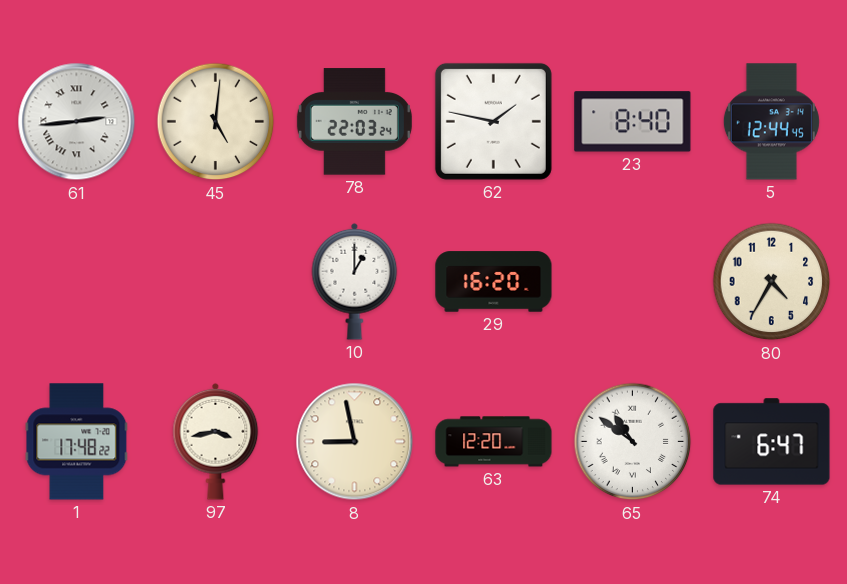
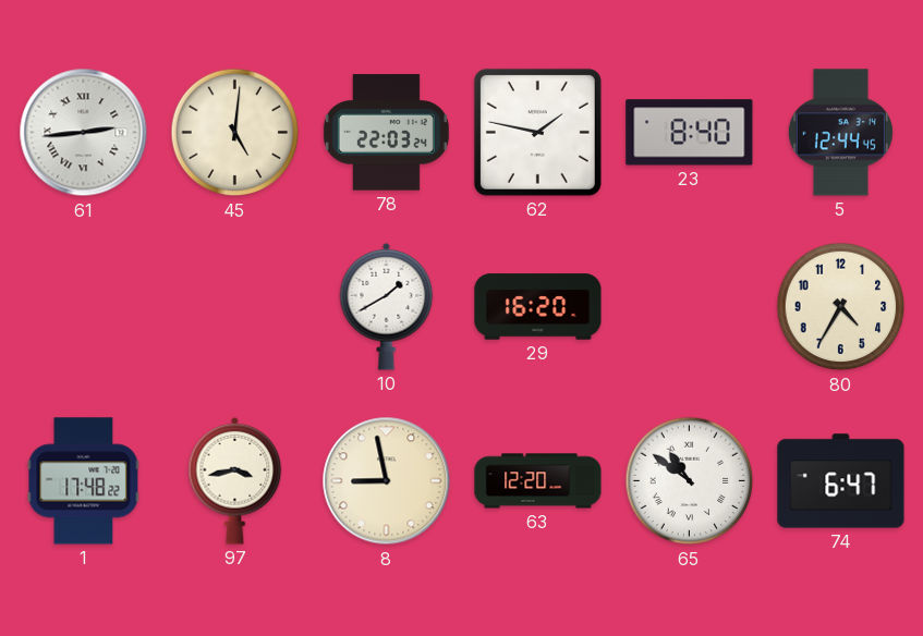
10: 1:00 -> 1:40
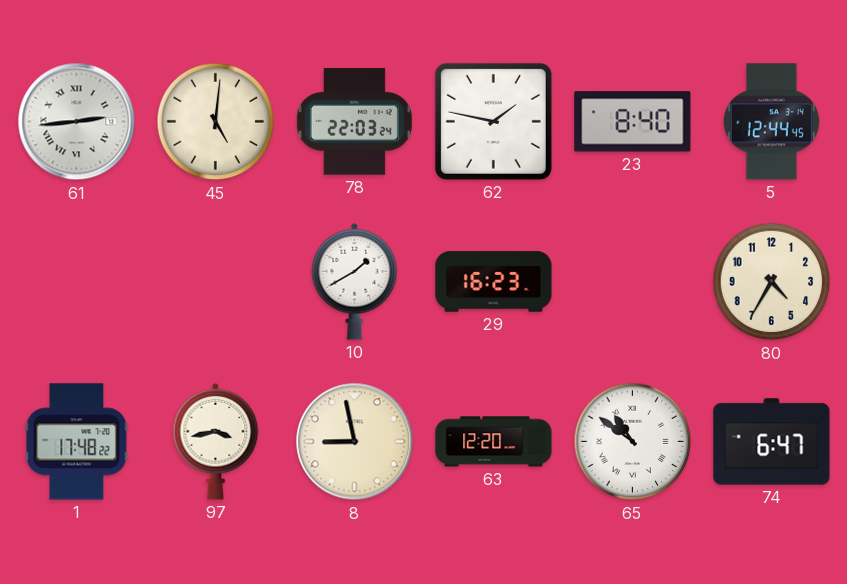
29: 16:20 -> 16:23
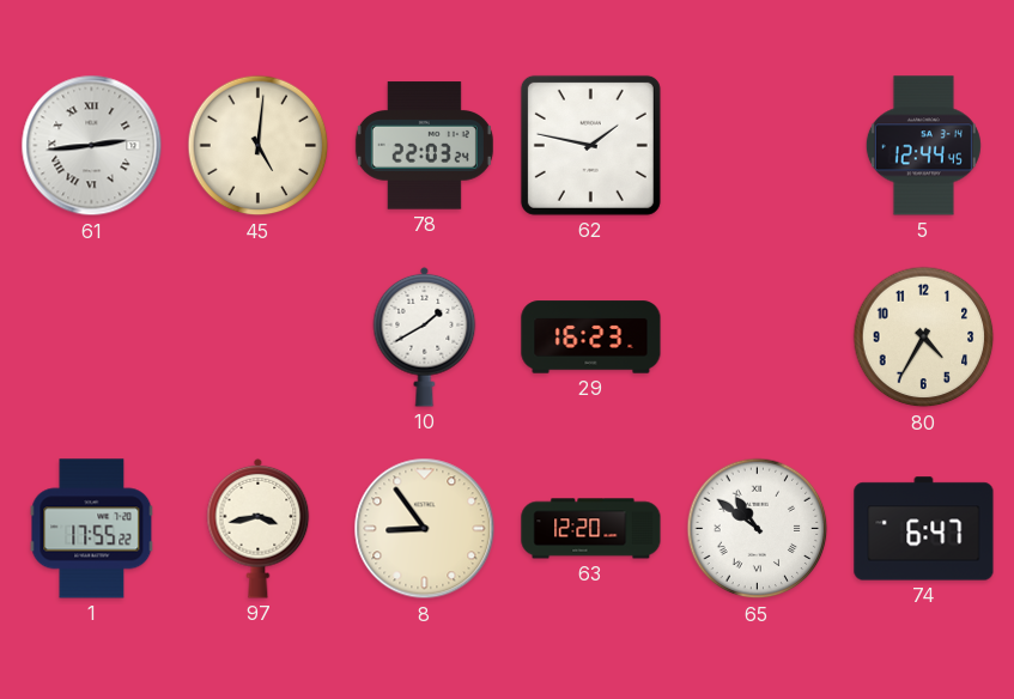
23: 8:40 -> none
1: 17:48 -> 17:55
8: 8:58 -> 8:54
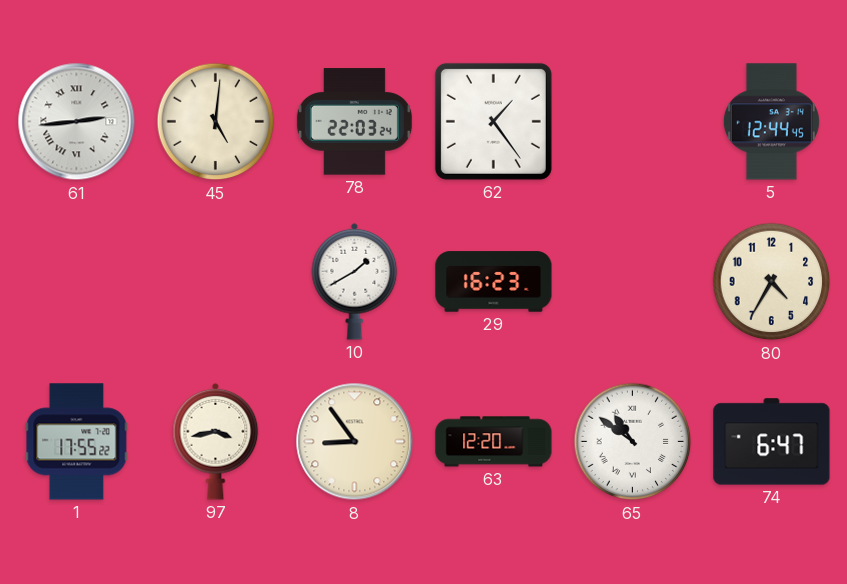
62: 1:47 -> 1:24
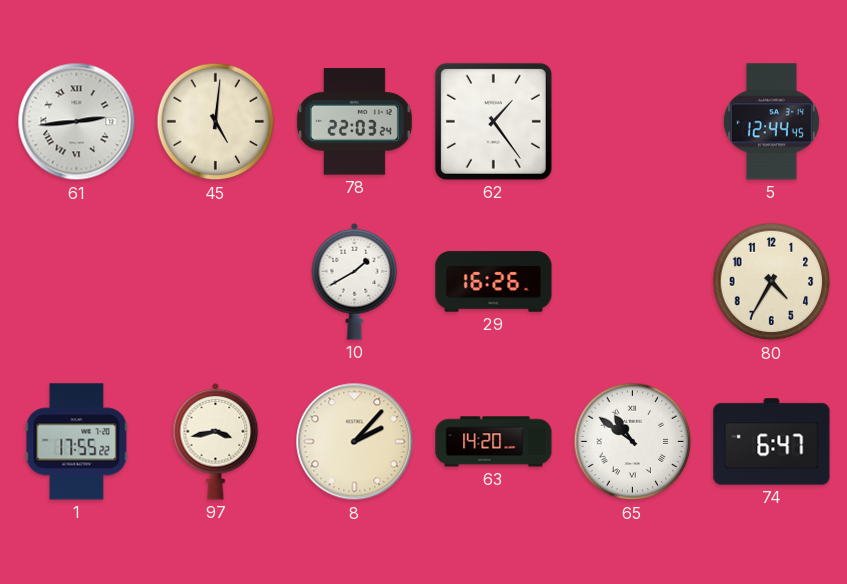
29: 16:23 -> 16:26
8: 8:54 -> 2:07
63: 12:20 -> 14:20
